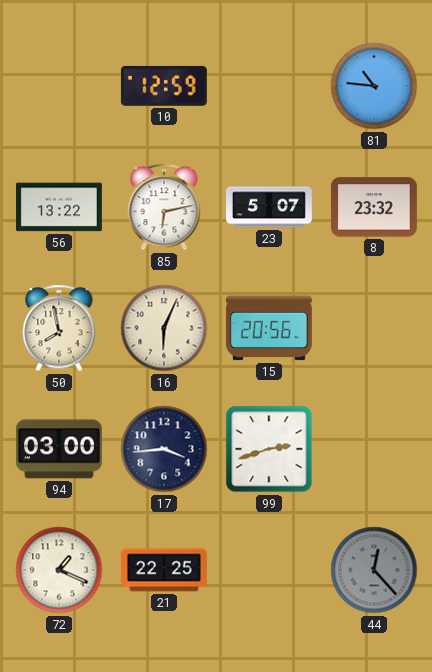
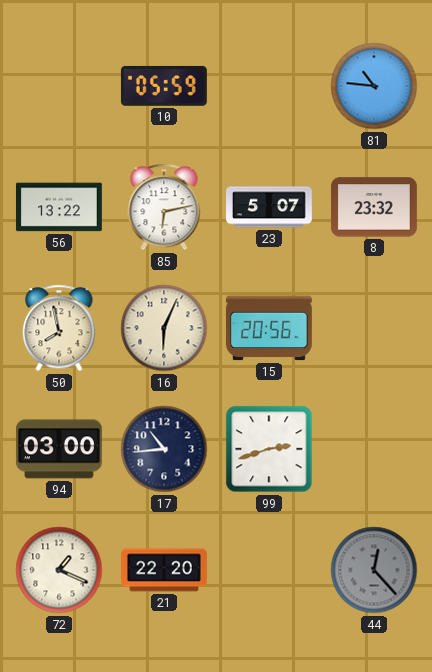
10: 12:59 -> 05:59
17: 3:44 -> 10:44
21: 22:25 -> 22:20
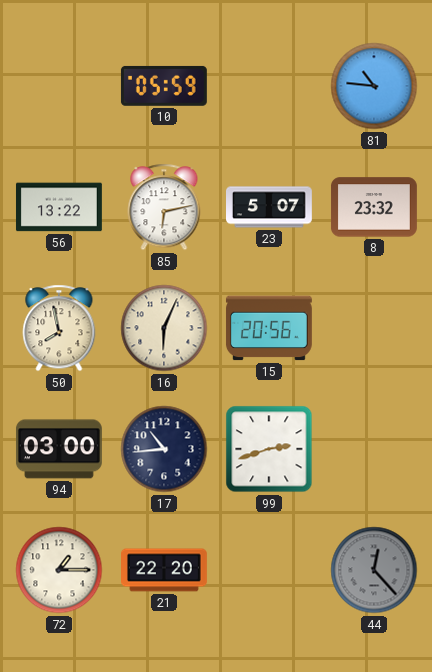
72: 1:19 -> 1:15
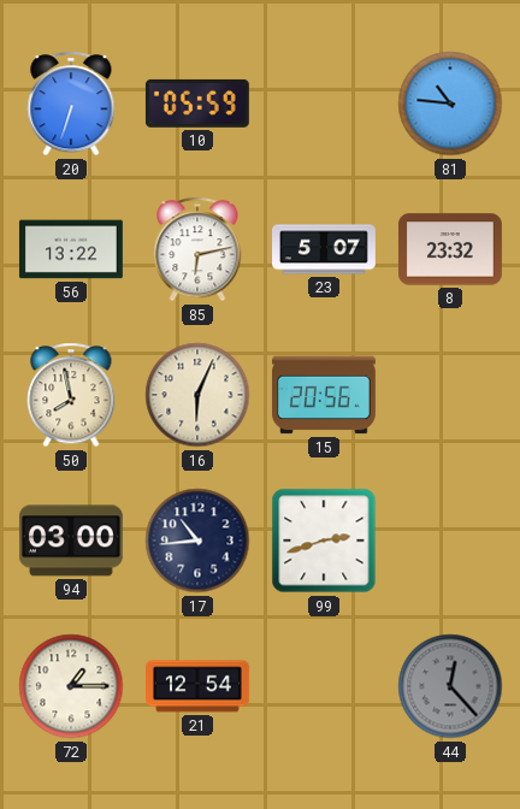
20: none -> 6:33
21: 22:20 -> 12:54
